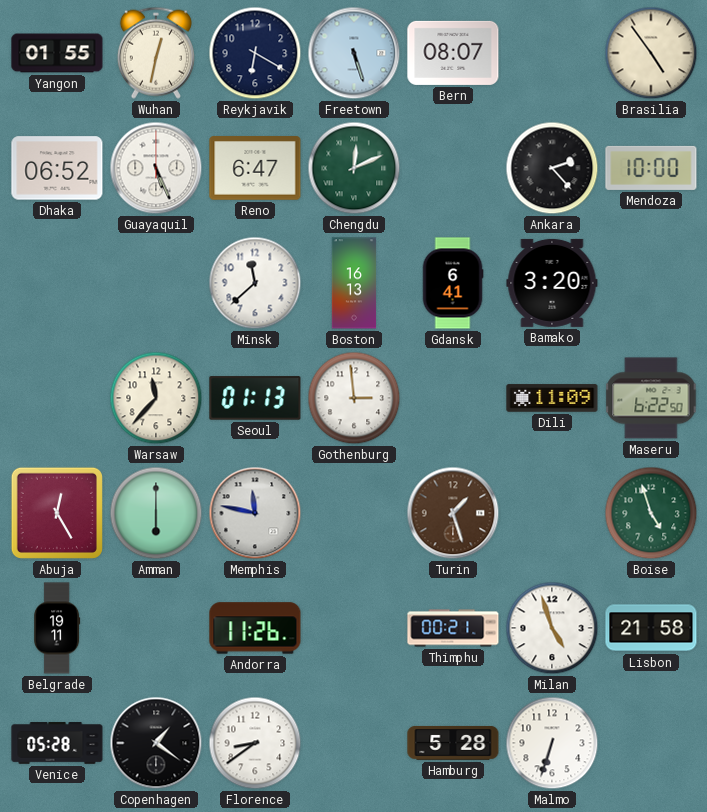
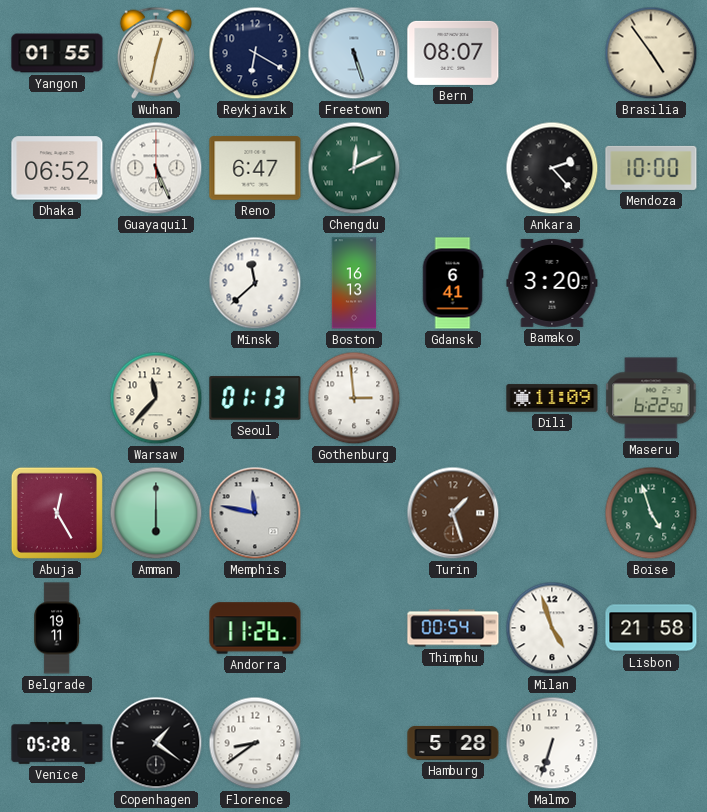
Thimphu: 00:21 -> 00:54
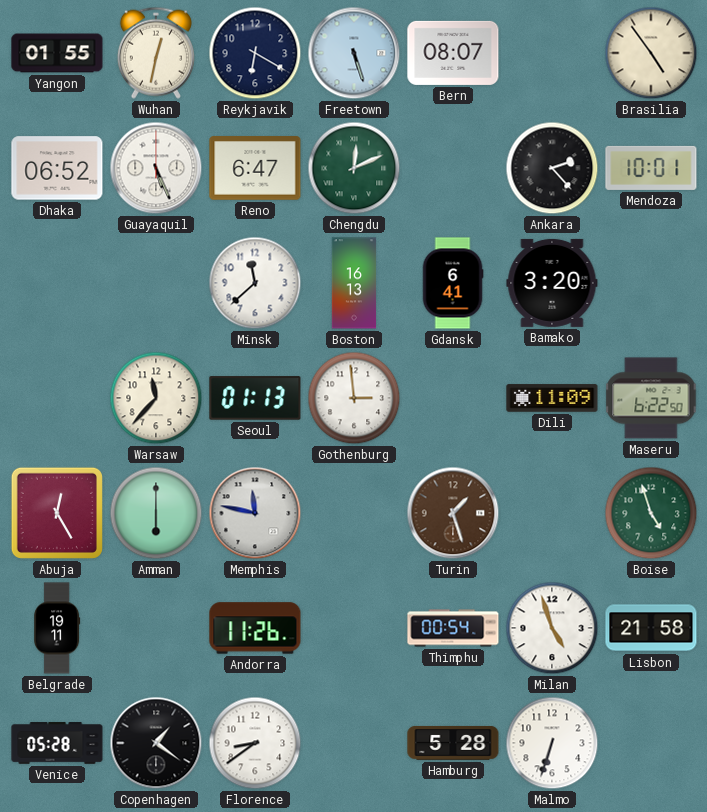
Mendoza: 10:00 -> 10:01
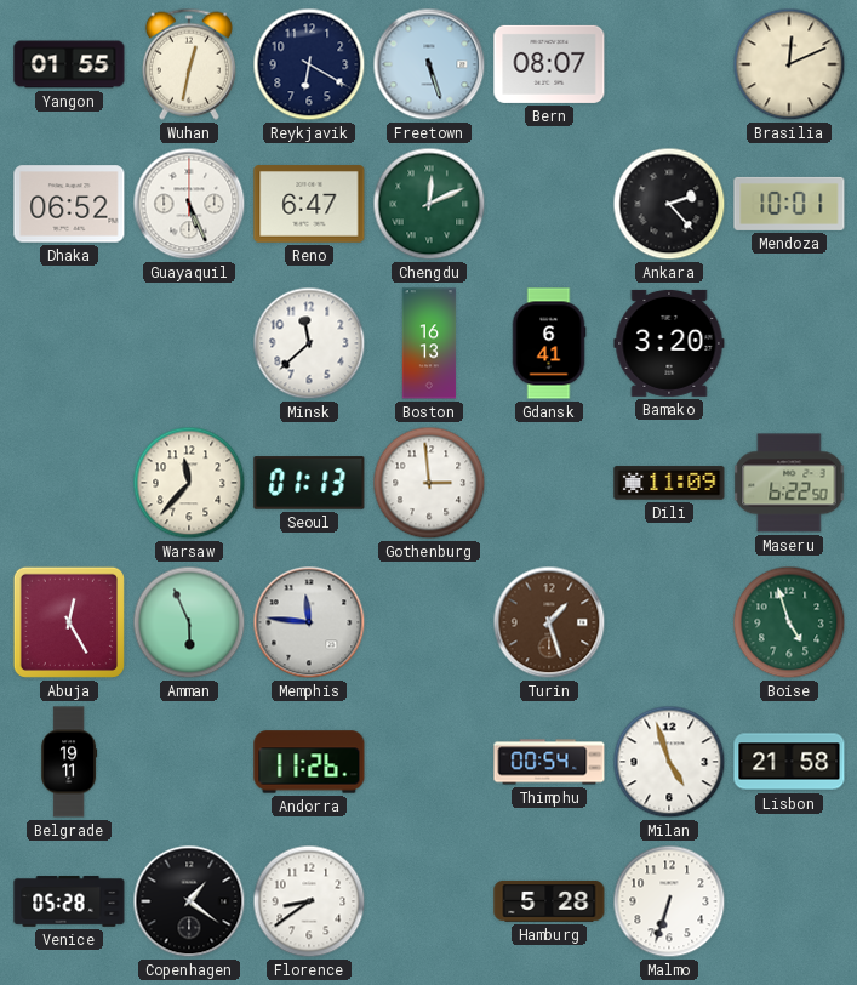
Brasilia: 4:54 -> 12:11
Amman: 6:00 -> 5:56
Memphis: 11:47 -> 11:46
